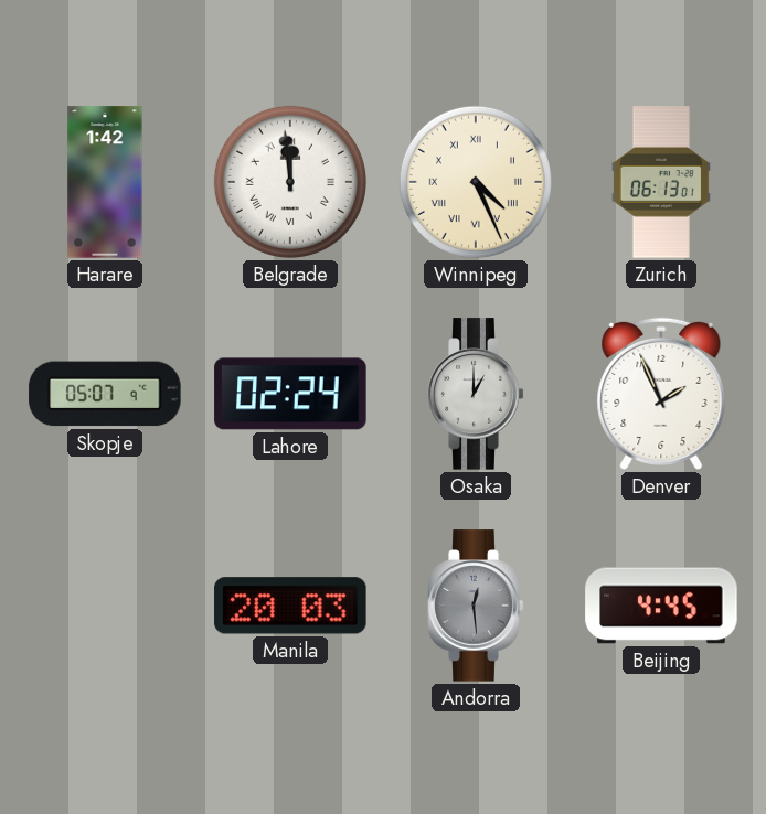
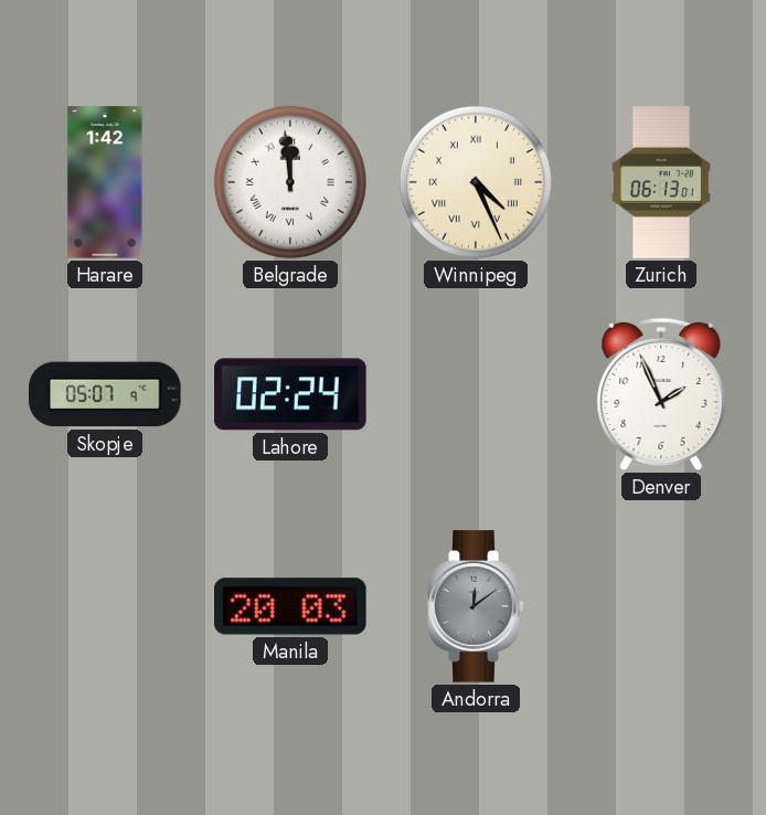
Osaka: 1:00 -> none
Andorra: 12:29 -> 12:09
Beijing: 4:45 -> none
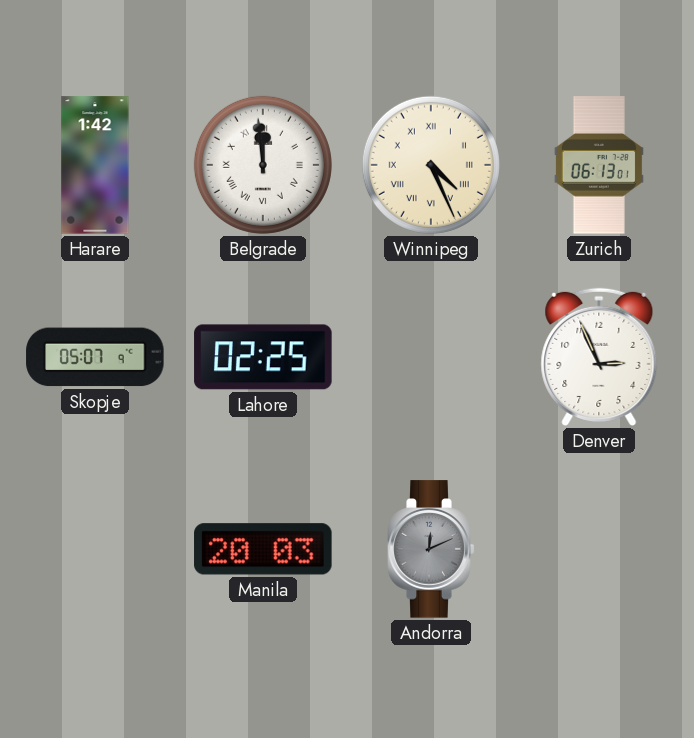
Lahore: 02:24 -> 02:25
Denver: 1:56 -> 2:56
Andorra: 12:09 -> 12:11
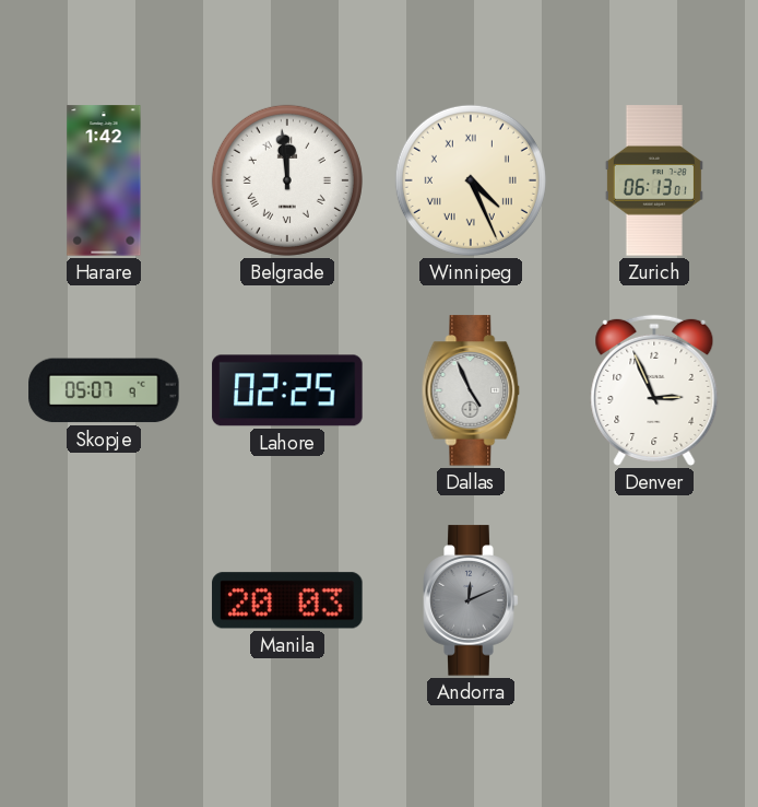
Dallas: none -> 4:56
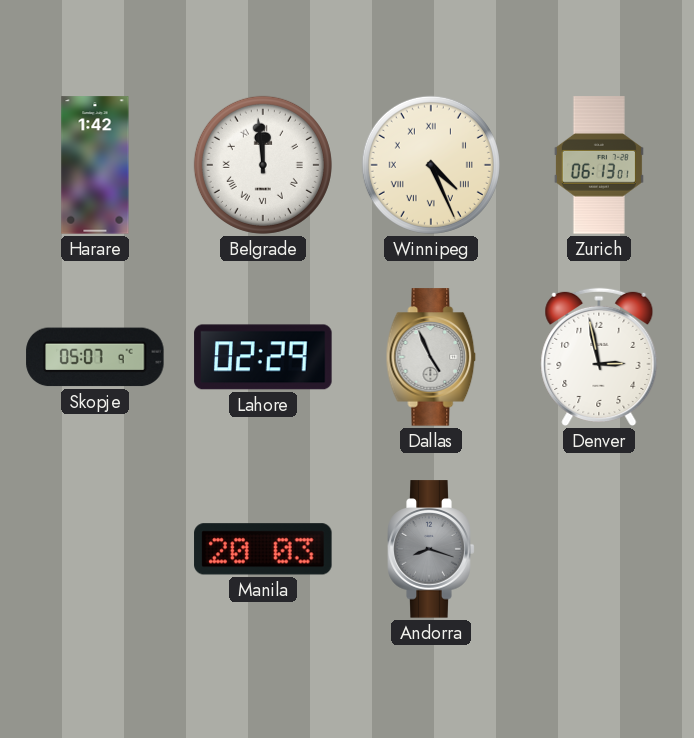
Lahore: 02:25 -> 02:29
Denver: 2:56 -> 2:58
Andorra: 12:11 -> 8:18
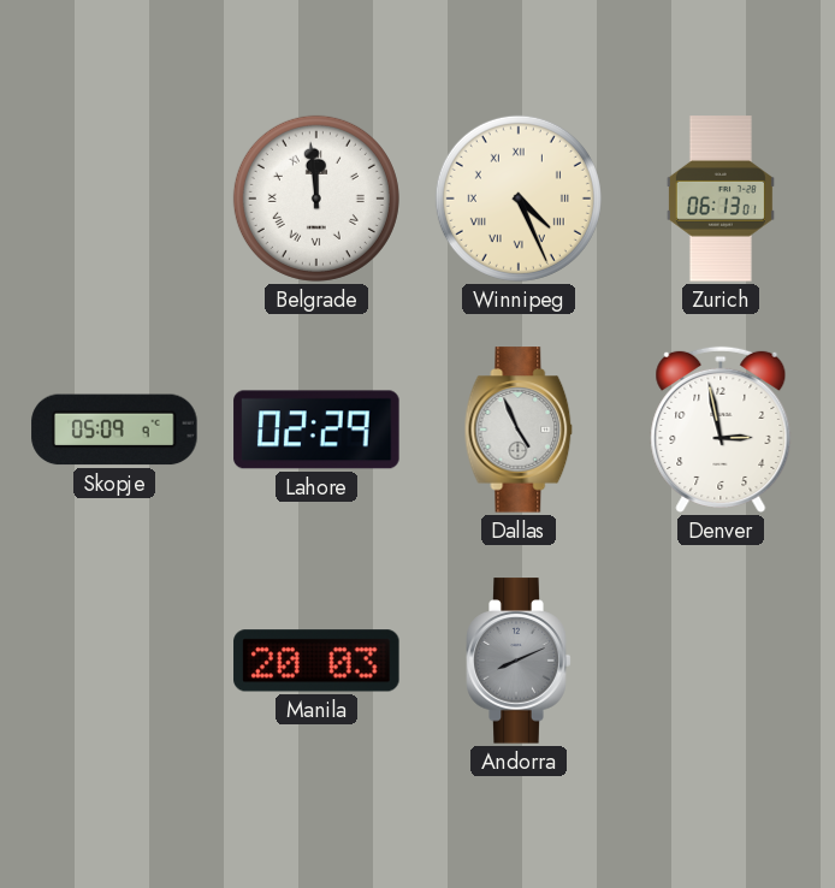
Harare: 1:42 -> none
Skopje: 05:07 -> 05:09
Andorra: 8:18 -> 8:11
